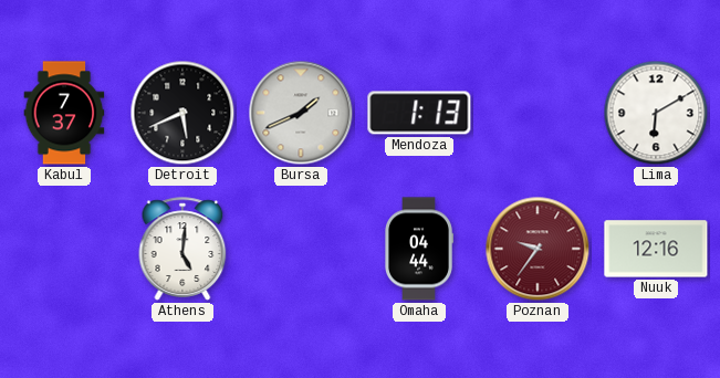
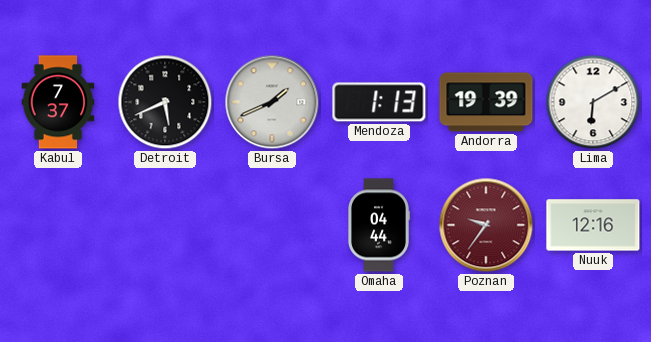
Andorra: none -> 19:39
Athens: 5:01 -> none
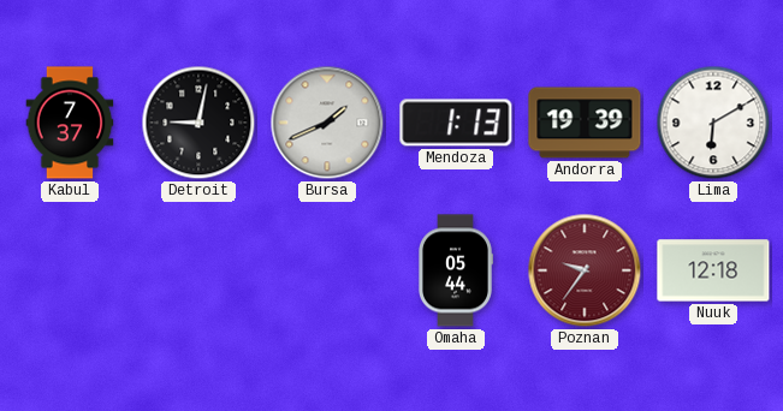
Detroit: 5:41 -> 9:02
Omaha: 04:44 -> 05:44
Nuuk: 12:16 -> 12:18
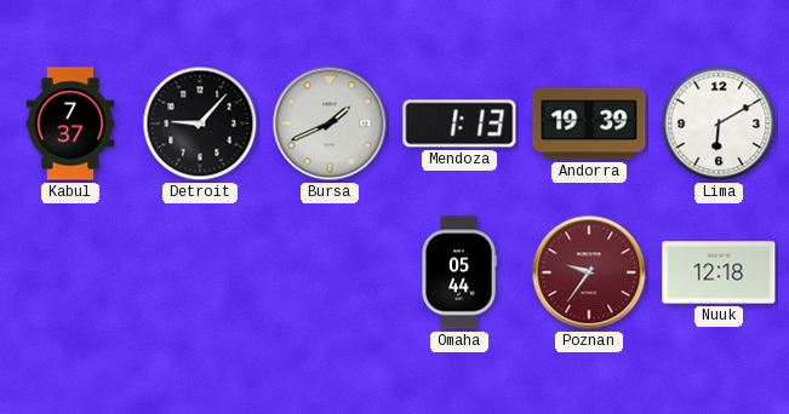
Detroit: 9:02 -> 9:07
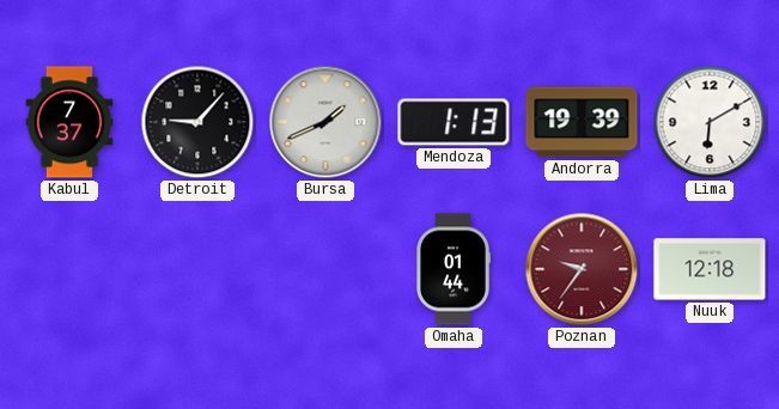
Omaha: 05:44 -> 01:44
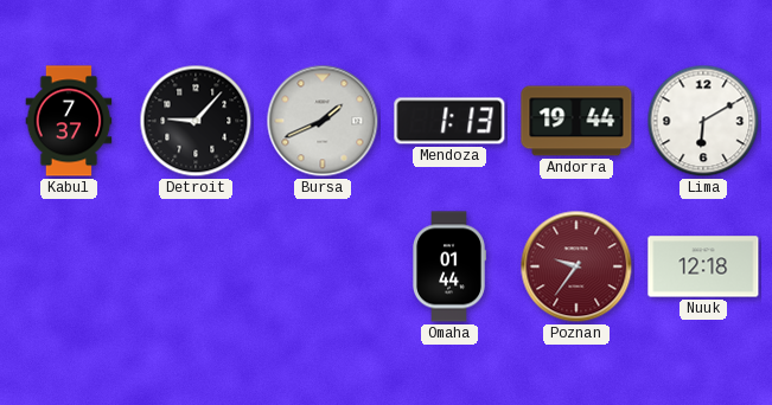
Andorra: 19:39 -> 19:44
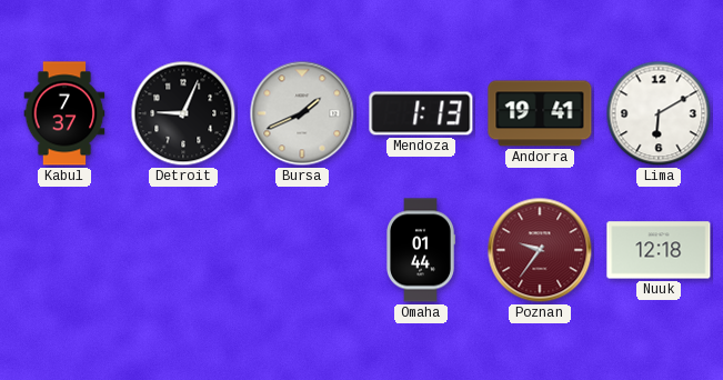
Detroit: 9:07 -> 9:04
Andorra: 19:44 -> 19:41
